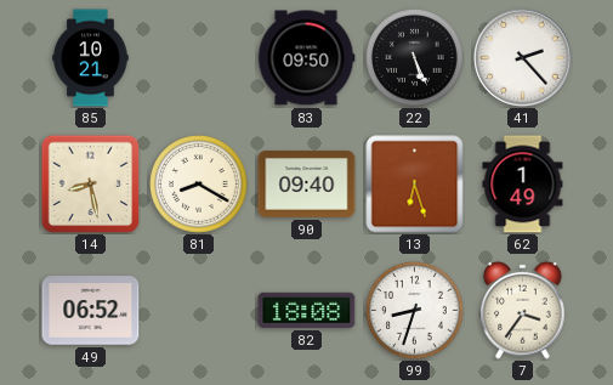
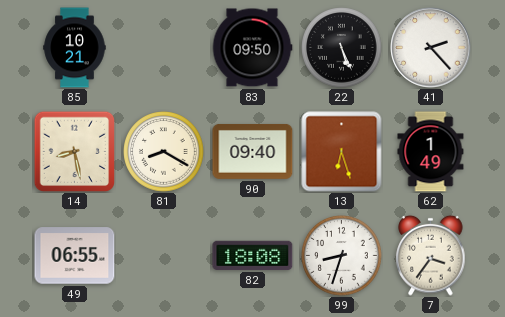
49: 06:52 -> 06:55
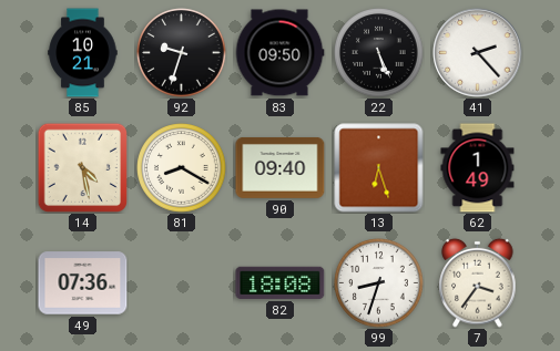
92: none -> 9:33
14: 8:28 -> 4:28
49: 06:55 -> 07:36
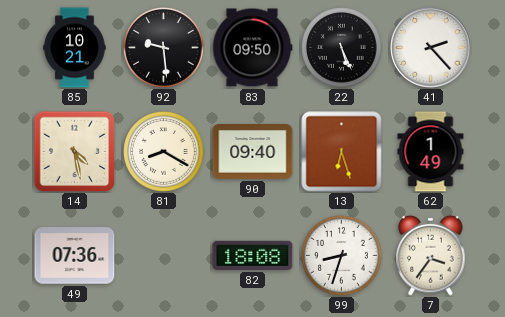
92: 9:33 -> 9:29
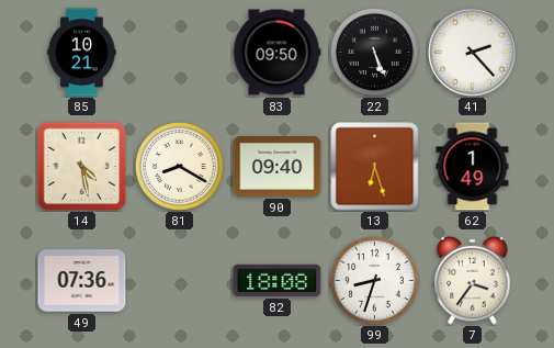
92: 9:29 -> none
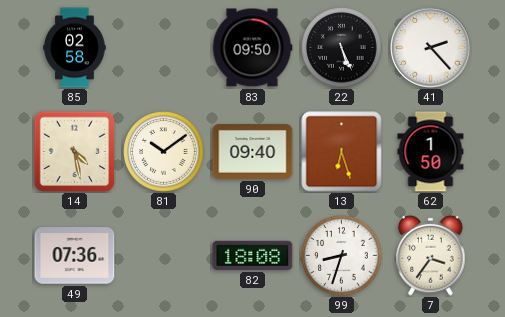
85: 10:21 -> 02:58
81: 8:20 -> 10:09
62: 1:49 -> 1:50
